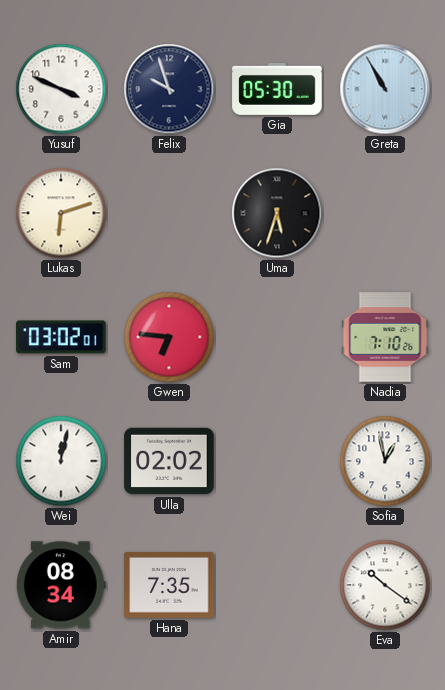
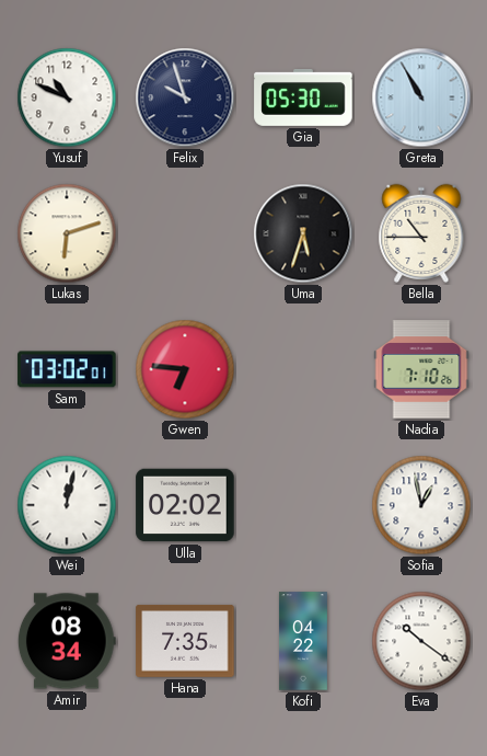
Yusuf: 3:49 -> 10:49
Bella: none -> 10:45
Kofi: none -> 04:22
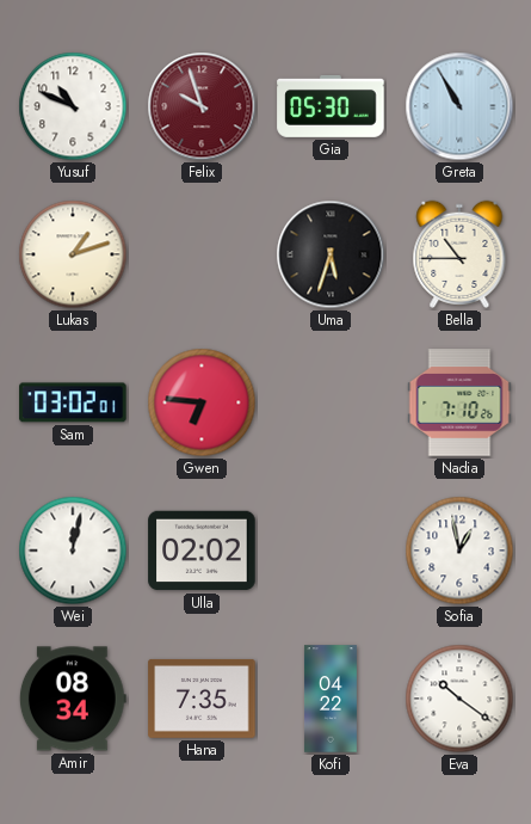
Felix dial: navy -> burgundy
Lukas: 6:12 -> 1:12
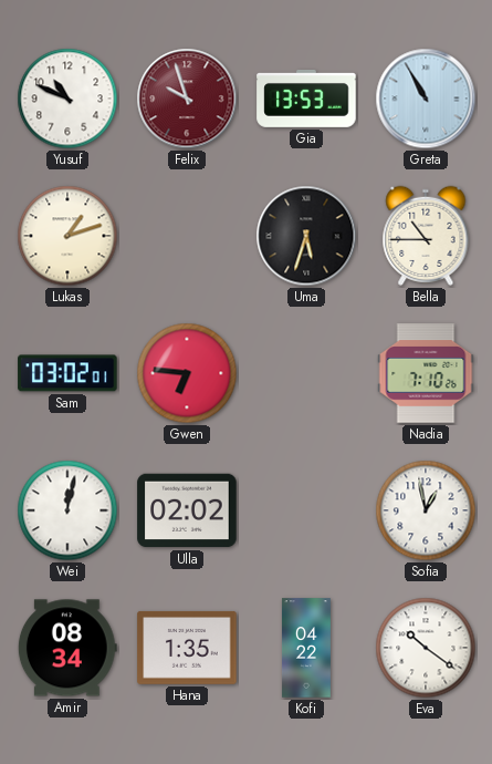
Gia: 05:30 -> 13:53
Hana: 7:35 -> 1:35
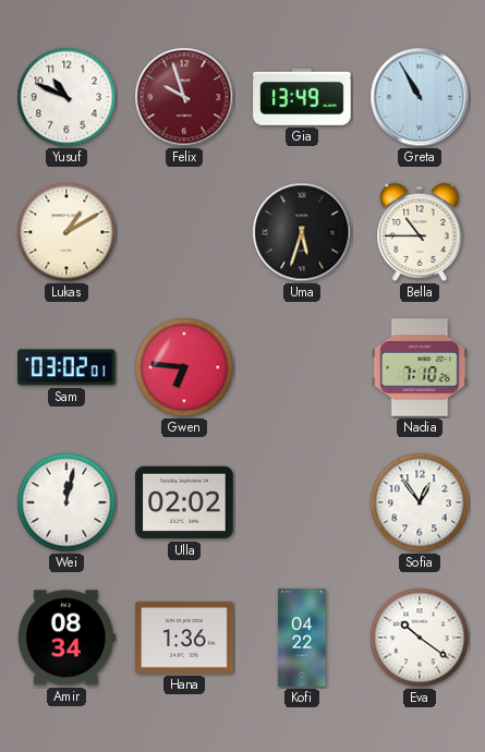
Gia: 13:53 -> 13:49
Lukas: 1:12 -> 1:10
Sofia: 12:58 -> 12:54
Hana: 1:35 -> 1:36
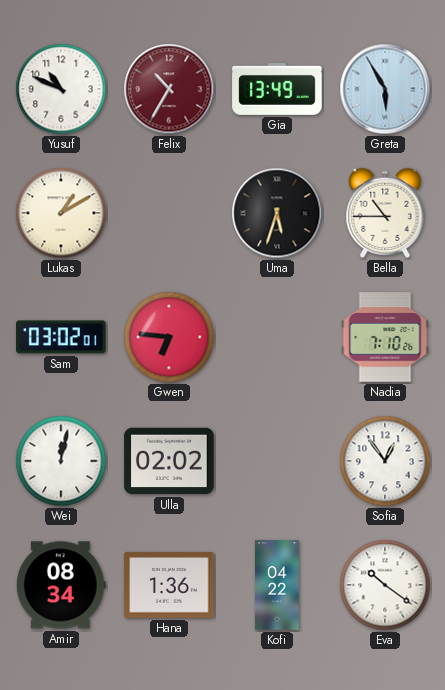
Felix: 9:57 -> 10:35
Greta: 10:55 -> 5:55
